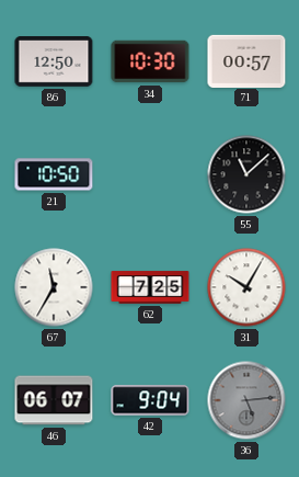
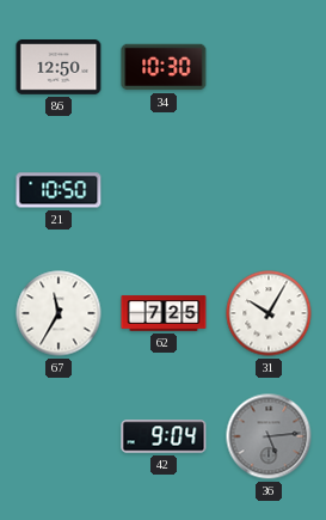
71: 00:57 -> none
55: 11:08 -> none
46: 06:07 -> none
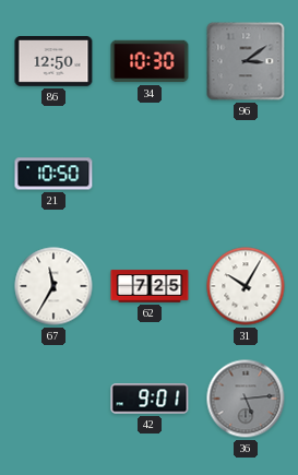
96: none -> 3:09
42: 9:04 -> 9:01
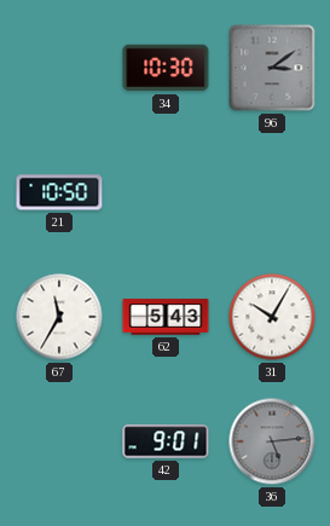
86: 12:50 -> none
62: 7:25 -> 5:43
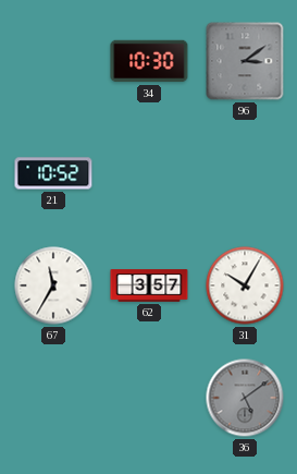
21: 10:50 -> 10:52
62: 5:43 -> 3:57
42: 9:01 -> none
36: 5:14 -> 5:09
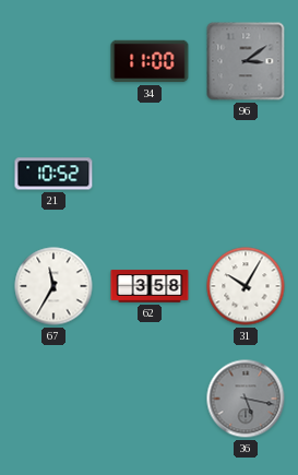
34: 10:30 -> 11:00
62: 3:57 -> 3:58
36: 5:09 -> 5:17
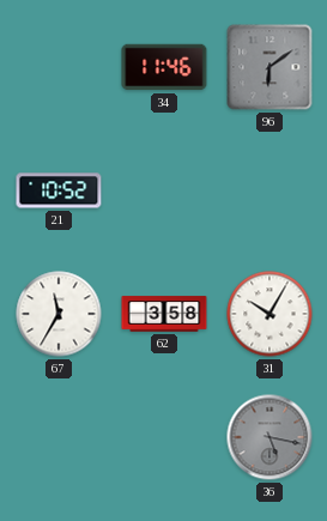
34: 11:00 -> 11:46
96: 3:09 -> 6:09
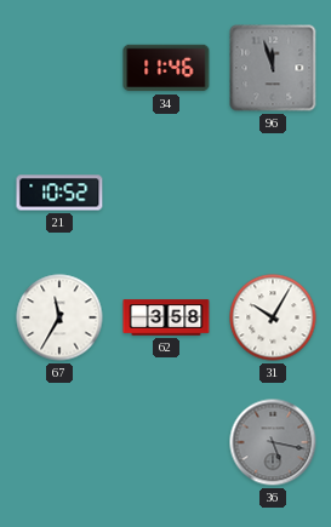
96: 6:09 -> 11:57
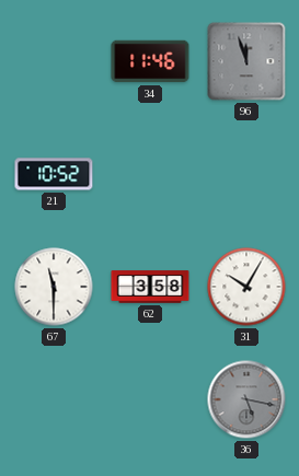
67: 11:35 -> 11:30
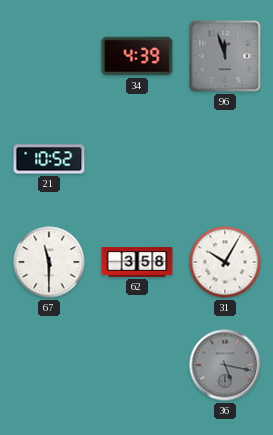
34: 11:46 -> 4:39
